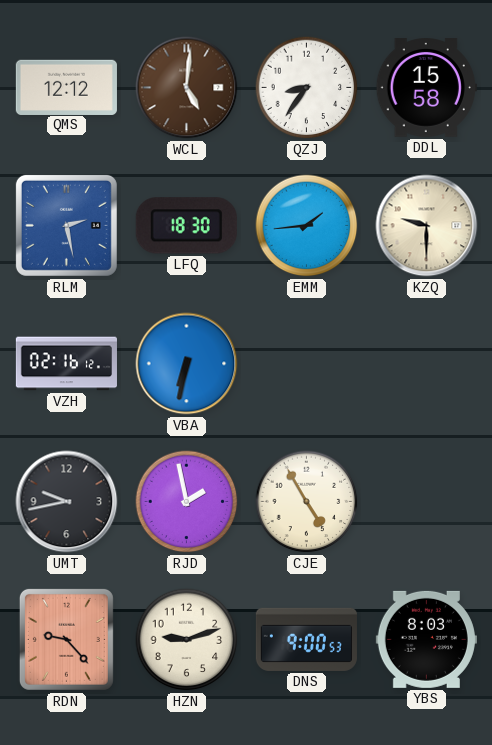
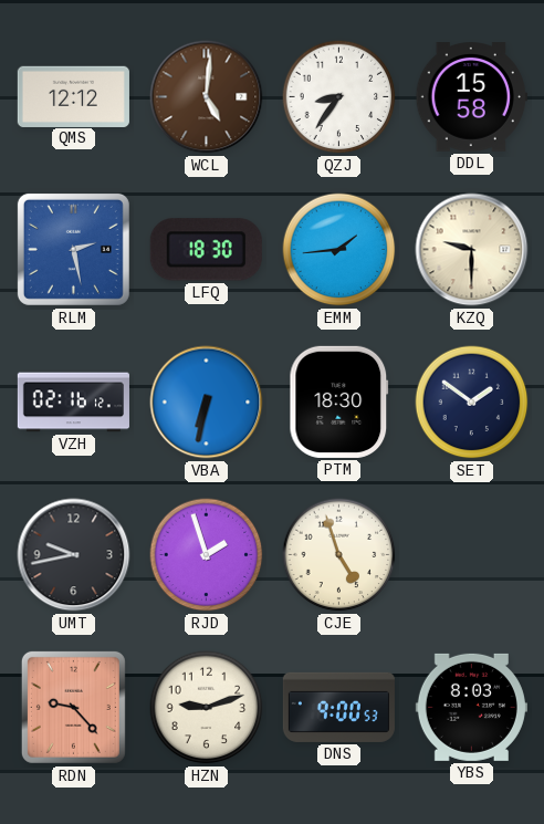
PTM: none -> 18:30
SET: none -> 1:51
RJD: 1:58 -> 1:57
CJE: 4:55 -> 4:57
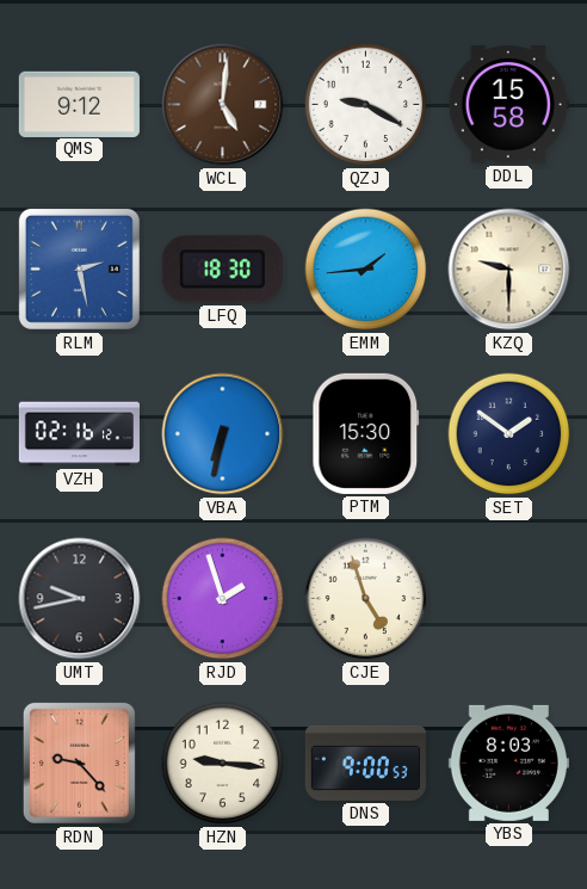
QMS: 12:12 -> 9:12
QZJ: 8:36 -> 9:20
PTM: 18:30 -> 15:30
HZN: 9:12 -> 9:16
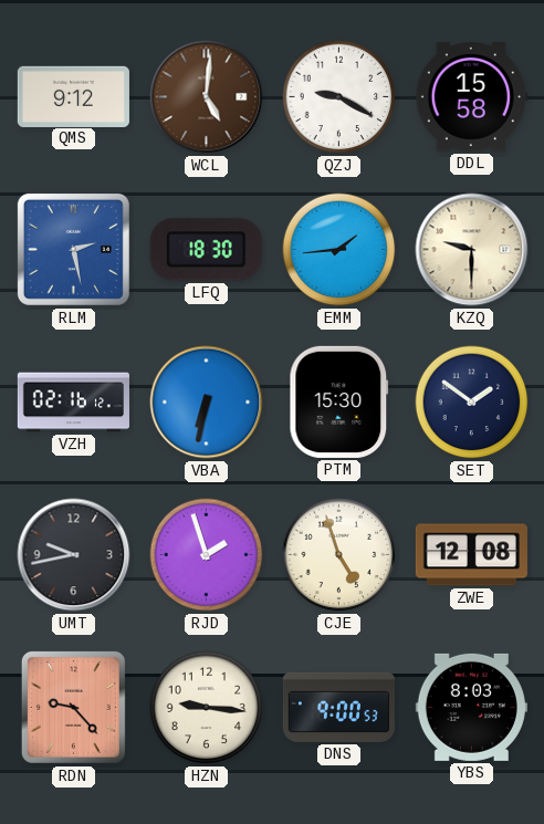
ZWE: none -> 12:08
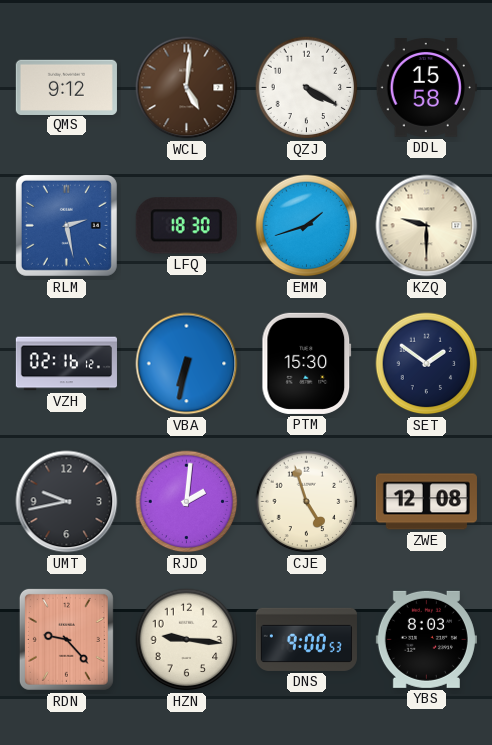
QZJ: 9:20 -> 4:20
EMM: 1:44 -> 1:42
RJD: 1:57 -> 2:01
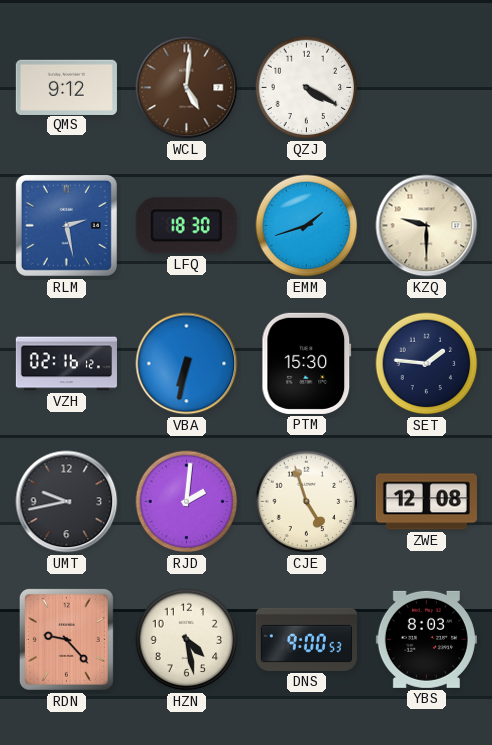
DDL: 15:58 -> none
SET: 1:51 -> 1:46
HZN: 9:16 -> 4:28
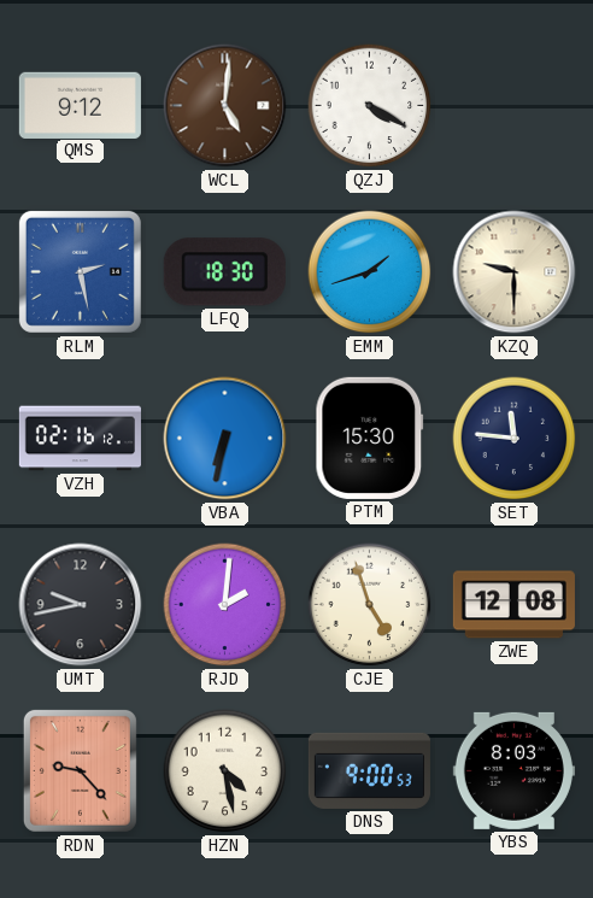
SET: 1:46 -> 11:46
